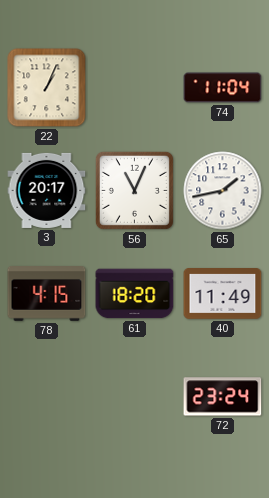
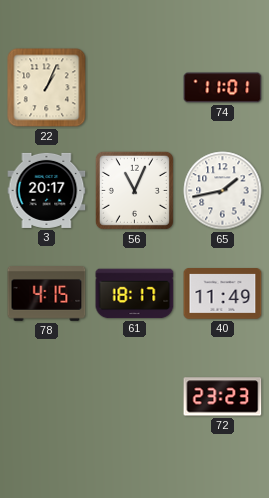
74: 11:04 -> 11:01
61: 18:20 -> 18:17
72: 23:24 -> 23:23
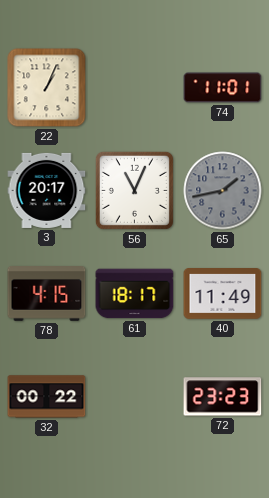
65 dial: white -> grey
32: none -> 00:22
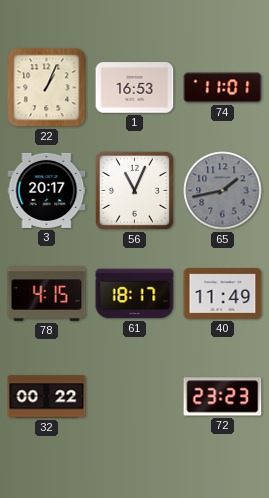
1: none -> 16:53
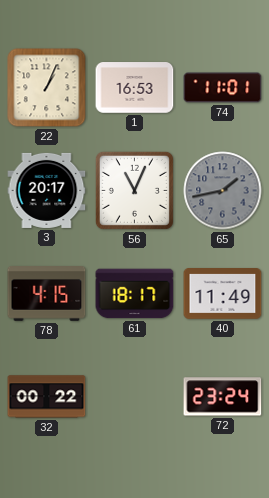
72: 23:23 -> 23:24
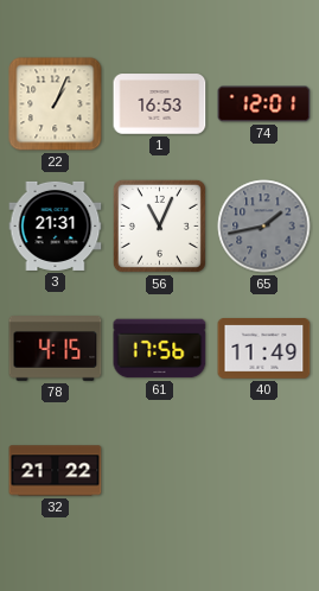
74: 11:01 -> 12:01
3: 20:17 -> 21:31
61: 18:17 -> 17:56
32: 00:22 -> 21:22
72: 23:24 -> none
